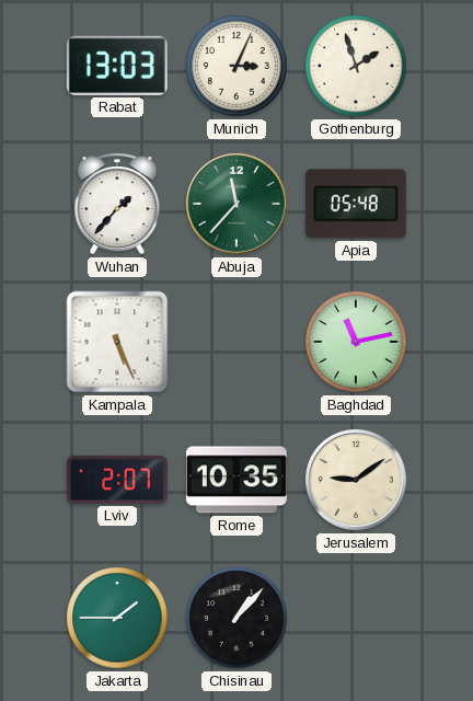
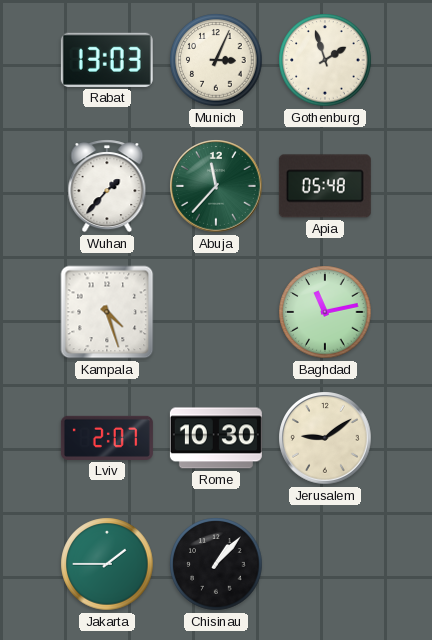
Kampala: 5:26 -> 4:27
Rome: 10:35 -> 10:30
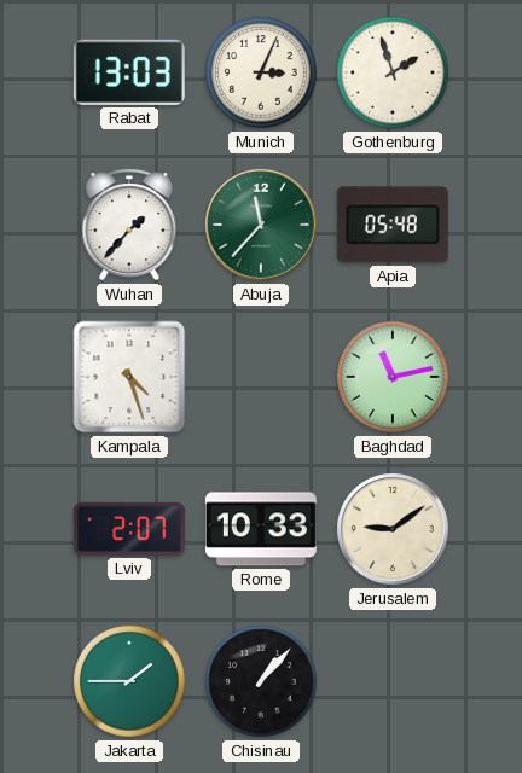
Rome: 10:30 -> 10:33
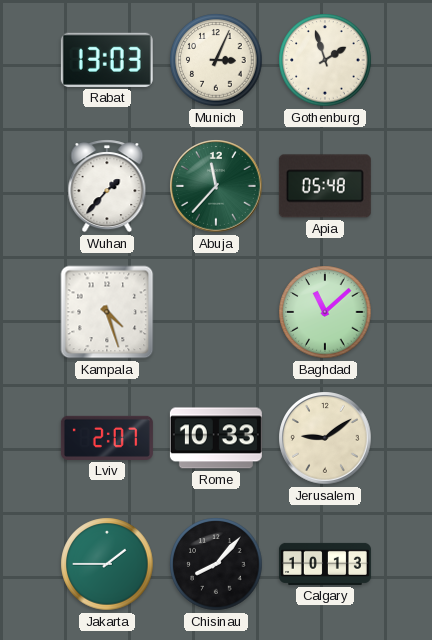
Baghdad: 11:13 -> 11:08
Chisinau: 1:07 -> 8:07
Calgary: none -> 10:13
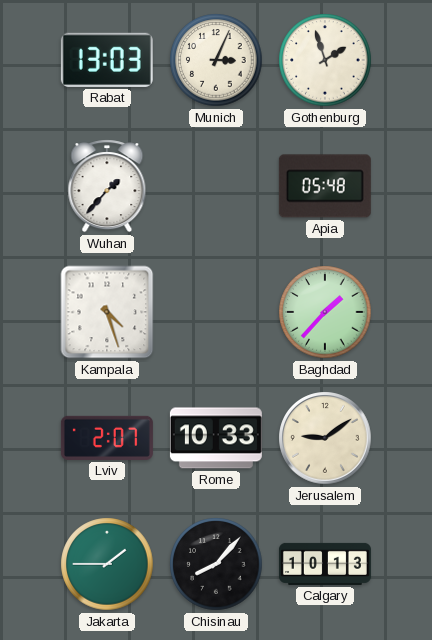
Abuja: 11:37 -> none
Baghdad: 11:08 -> 1:37
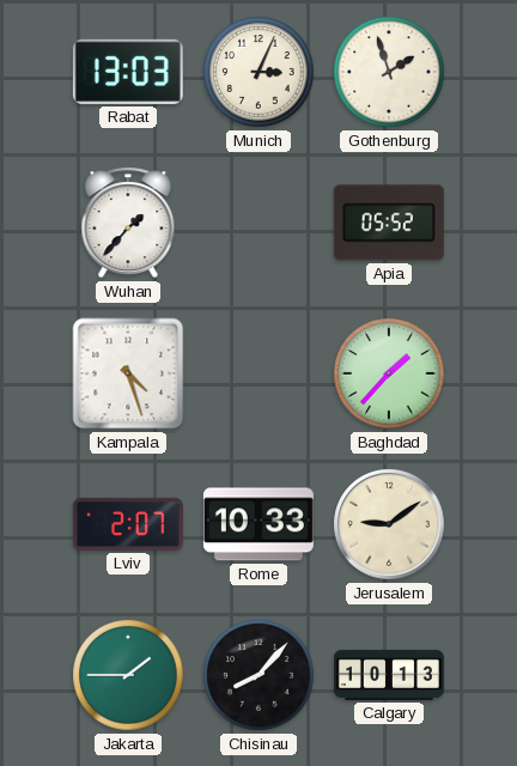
Apia: 05:48 -> 05:52
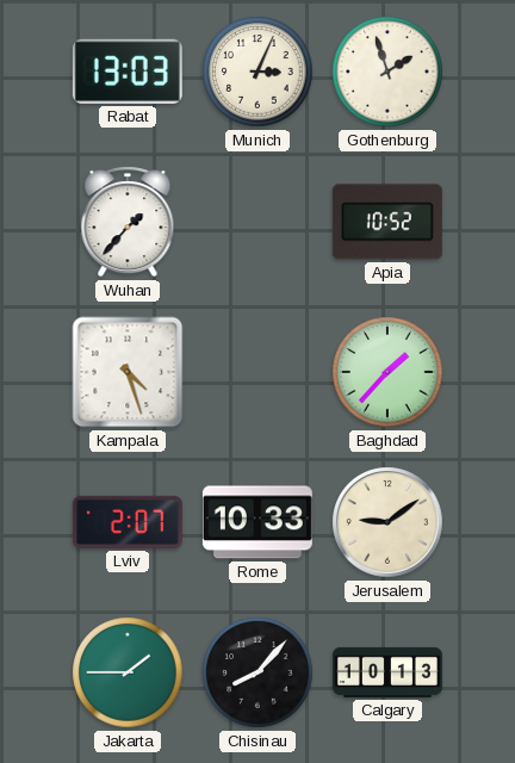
Apia: 05:52 -> 10:52
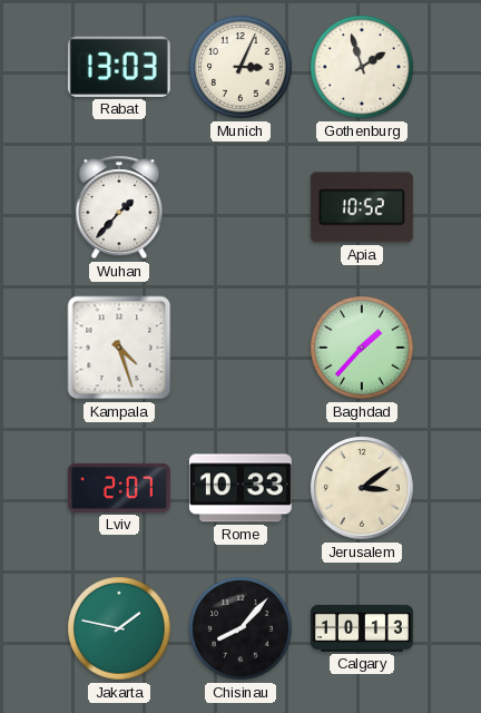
Jerusalem: 9:09 -> 3:09
Jakarta: 1:45 -> 1:47
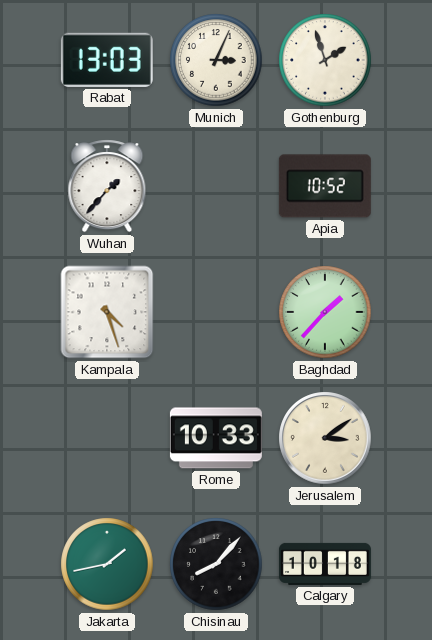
Lviv: 2:07 -> none
Jakarta: 1:47 -> 1:43
Calgary: 10:13 -> 10:18
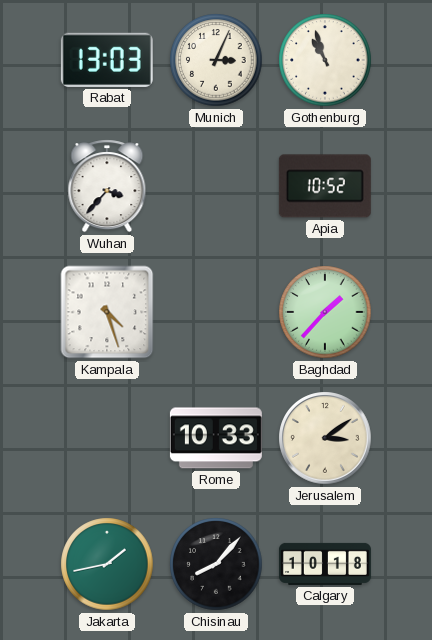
Gothenburg: 1:57 -> 10:57
Wuhan: 1:37 -> 3:37
